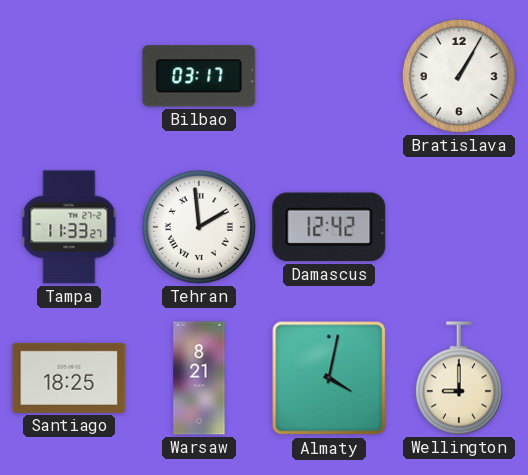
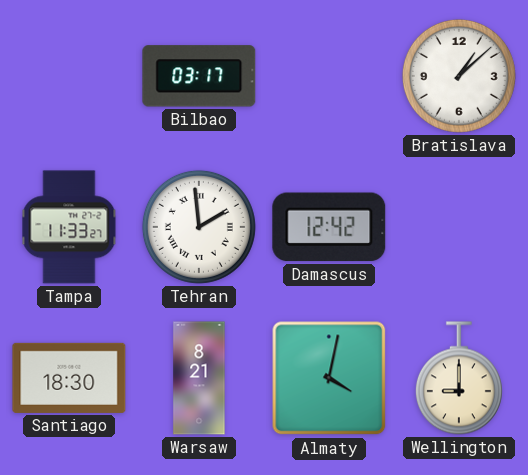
Bratislava: 1:05 -> 1:08
Santiago: 18:25 -> 18:30
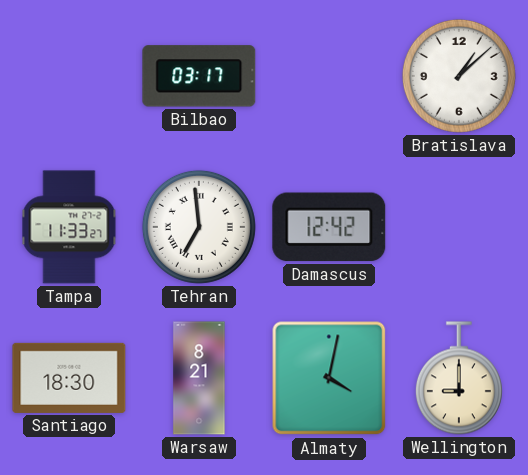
Tehran: 1:59 -> 6:59
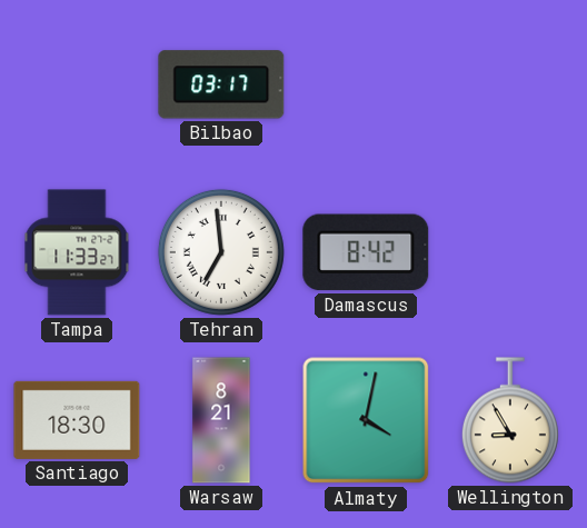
Bratislava: 1:08 -> none
Damascus: 12:42 -> 8:42
Wellington: 9:00 -> 8:55
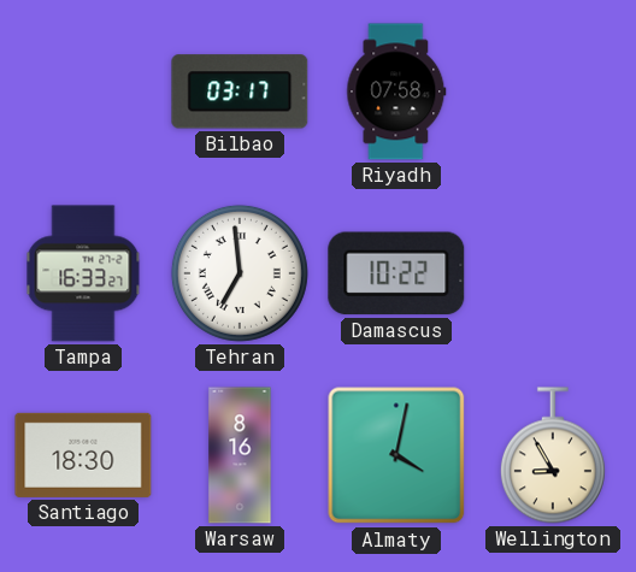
Riyadh: none -> 07:58
Tampa: 11:33 -> 16:33
Damascus: 8:42 -> 10:22
Warsaw: 8:21 -> 8:16
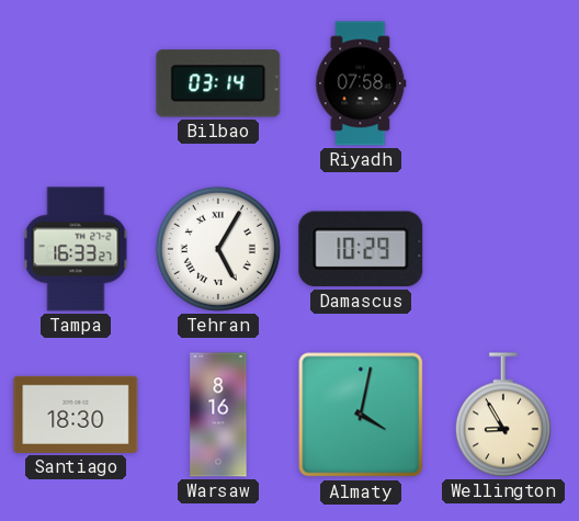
Bilbao: 03:17 -> 03:14
Tehran: 6:59 -> 5:05
Damascus: 10:22 -> 10:29
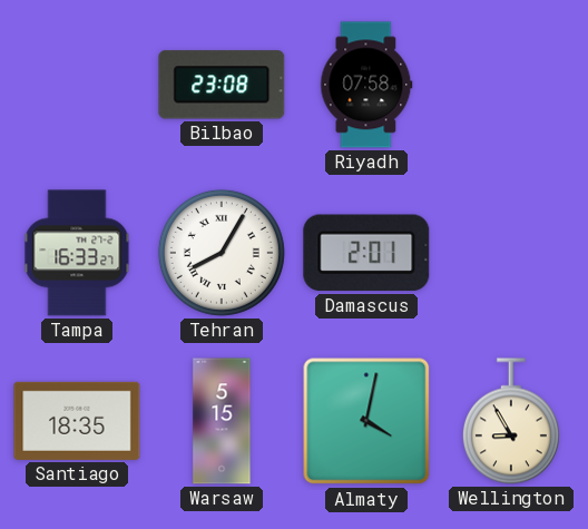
Bilbao: 03:14 -> 23:08
Tehran: 5:05 -> 8:05
Damascus: 10:29 -> 2:01
Santiago: 18:30 -> 18:35
Warsaw: 8:16 -> 5:15
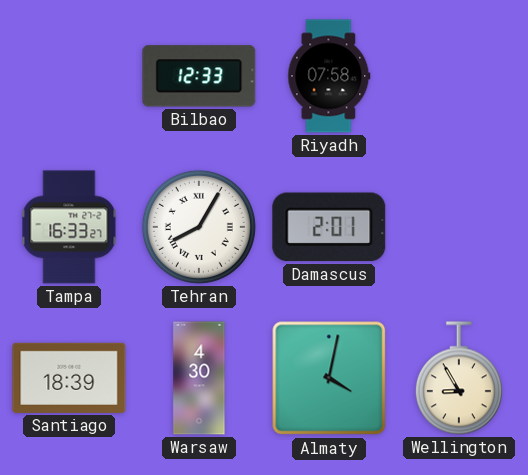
Bilbao: 23:08 -> 12:33
Santiago: 18:35 -> 18:39
Warsaw: 5:15 -> 4:30
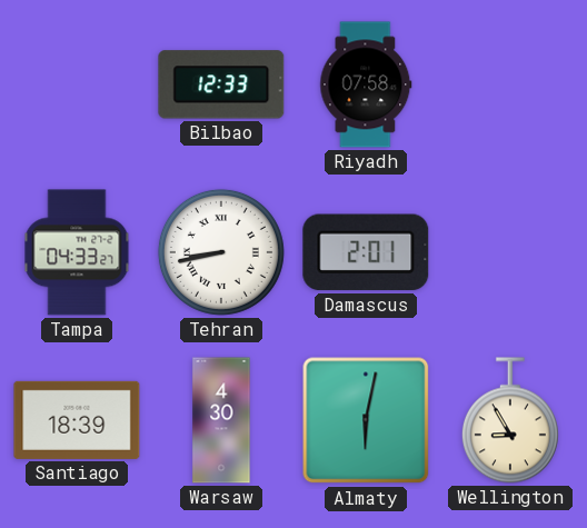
Tampa: 16:33 -> 04:33
Tehran: 8:05 -> 8:43
Almaty: 4:02 -> 6:02
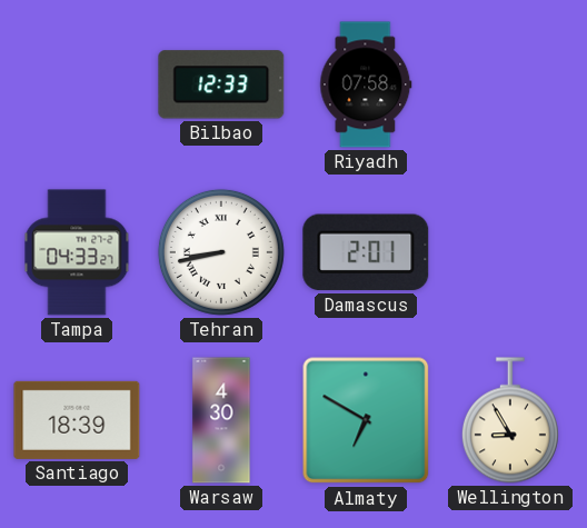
Almaty: 6:02 -> 6:50
